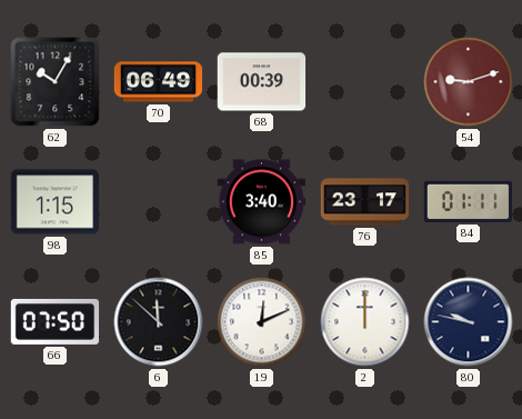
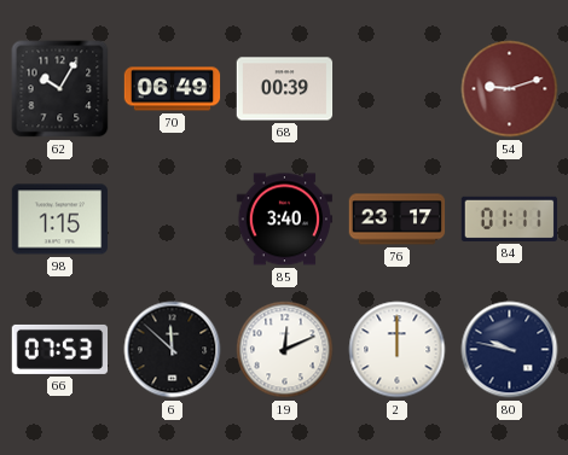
66: 07:50 -> 07:53
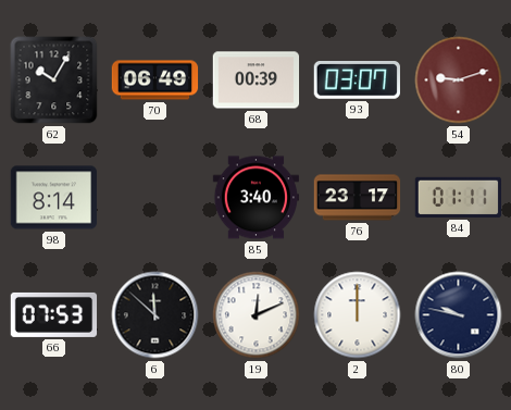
93: none -> 03:07
98: 1:15 -> 8:14
